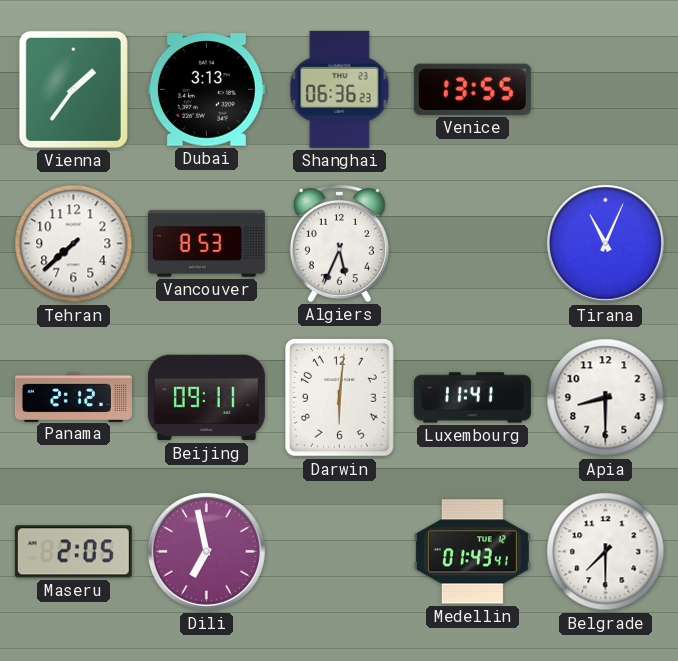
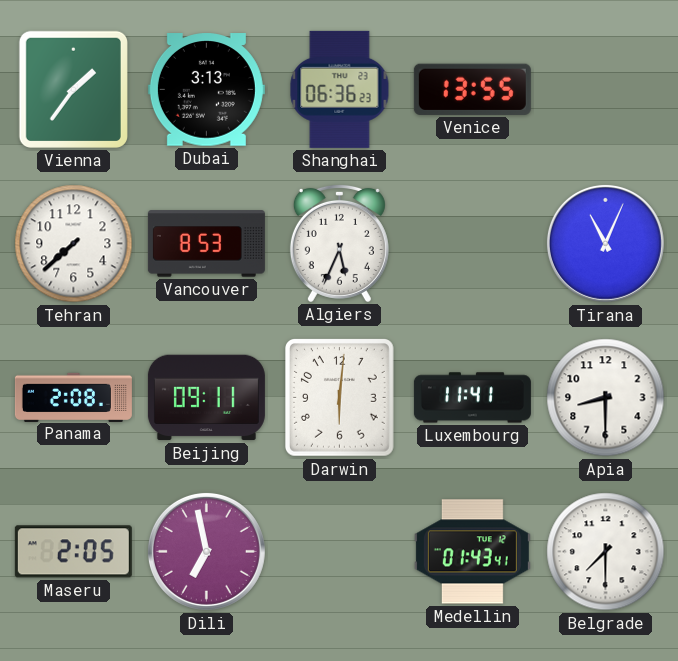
Panama: 2:12 -> 2:08
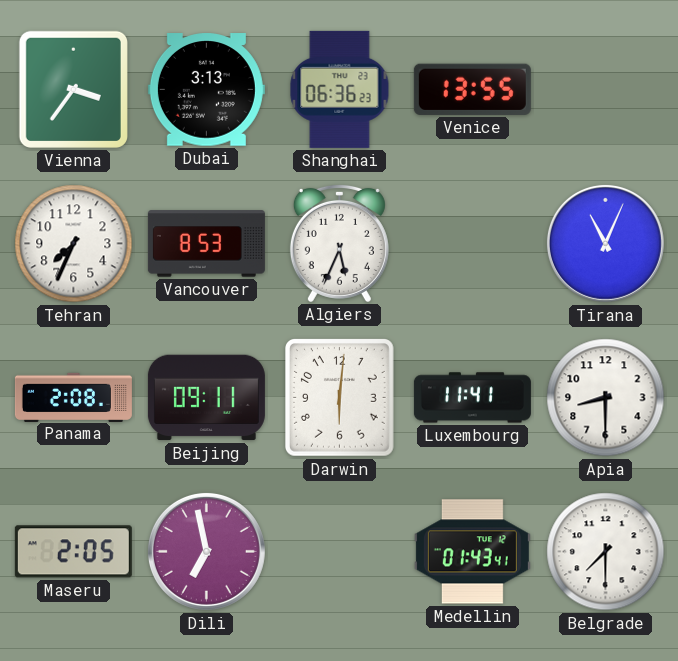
Vienna: 1:36 -> 3:36
Tehran: 7:38 -> 7:34
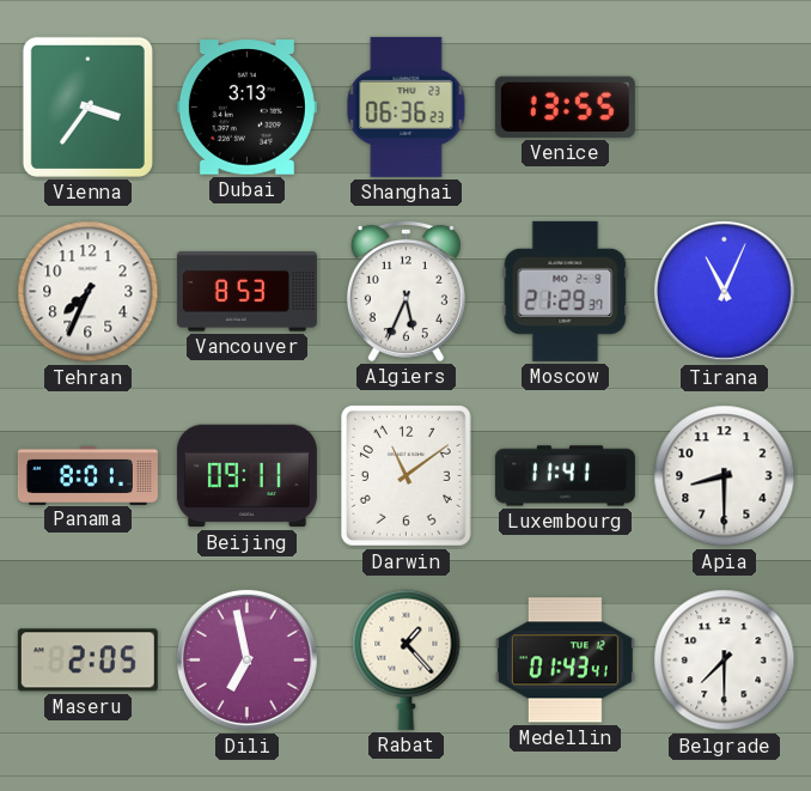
Moscow: none -> 21:29
Panama: 2:08 -> 8:01
Darwin: 6:01 -> 11:09
Rabat: none -> 1:23
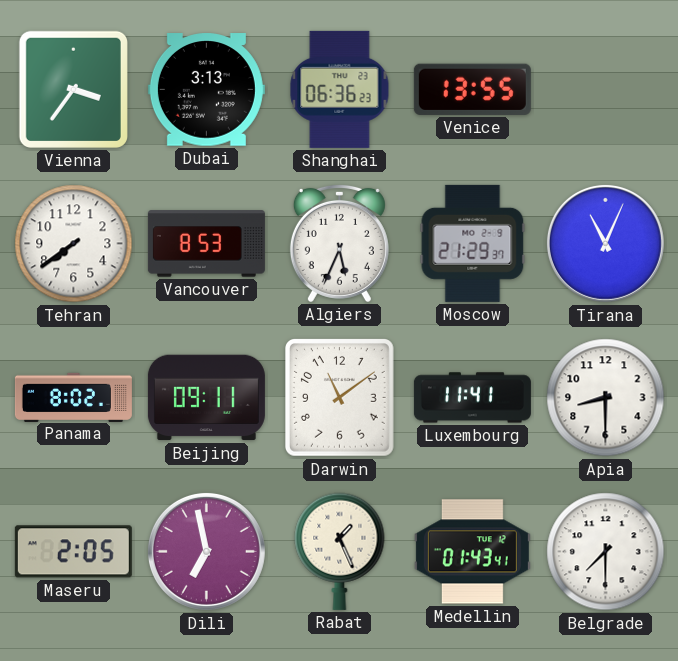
Tehran: 7:34 -> 7:39
Panama: 8:01 -> 8:02
Rabat: 1:23 -> 1:26
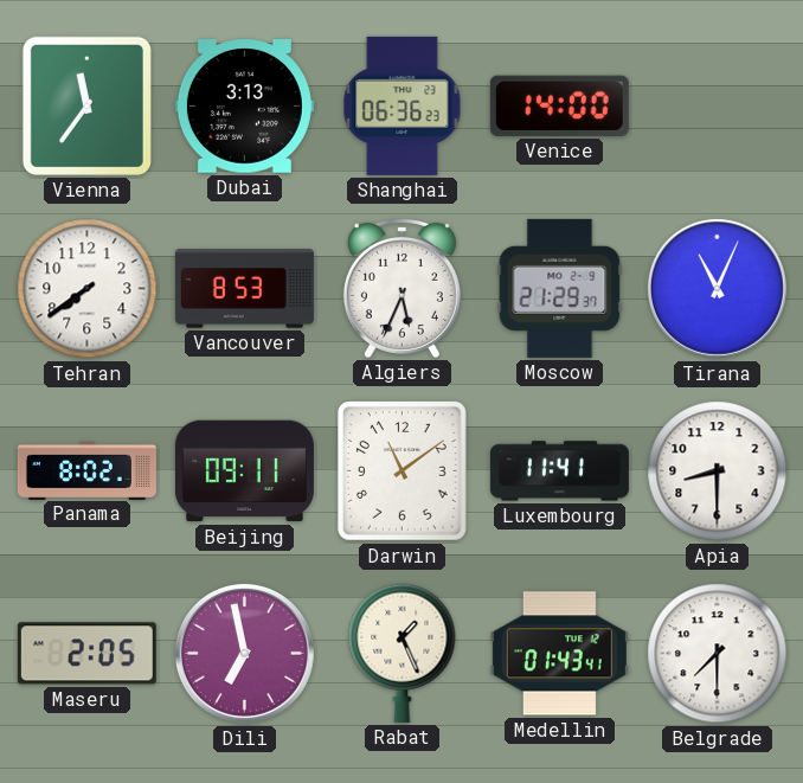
Vienna: 3:36 -> 11:36
Venice: 13:55 -> 14:00
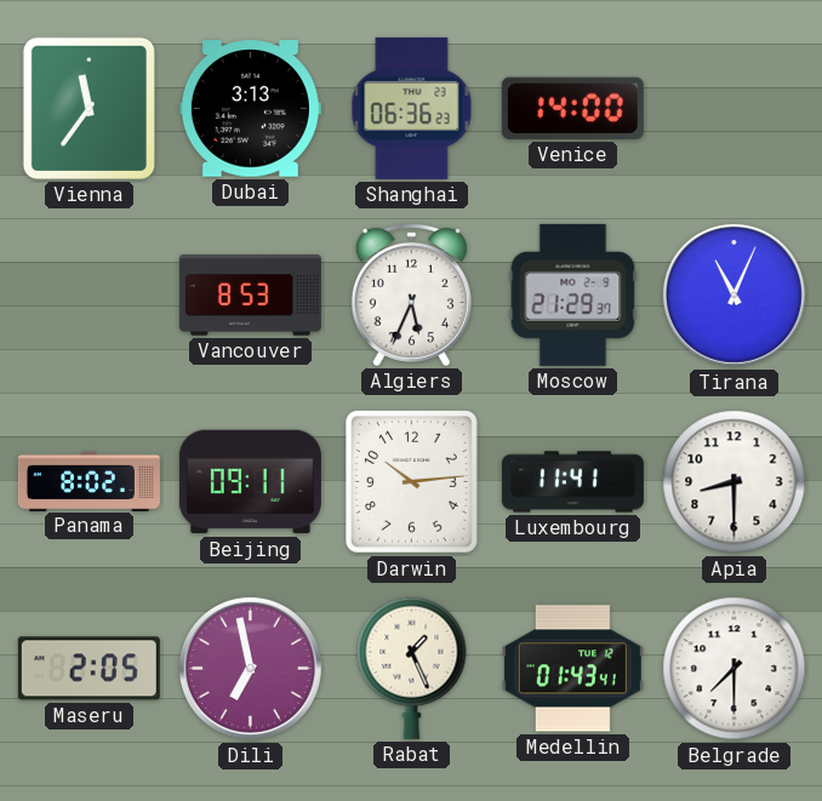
Tehran: 7:39 -> none
Darwin: 11:09 -> 10:14
